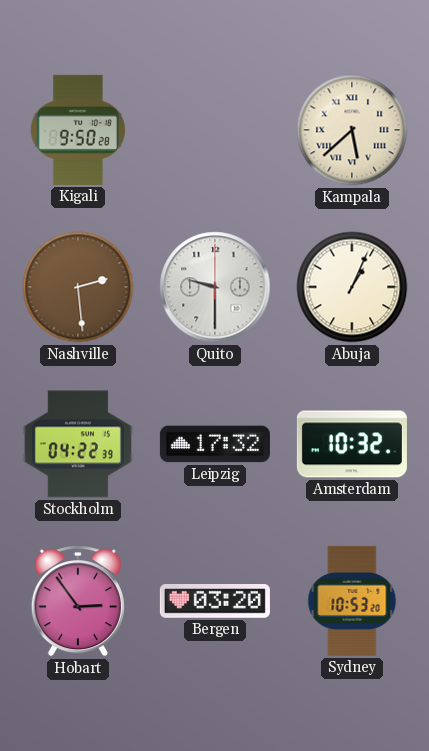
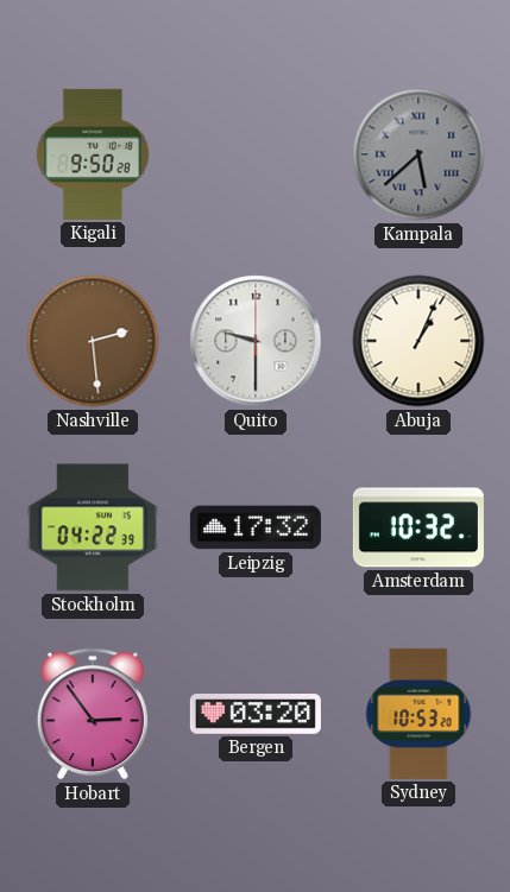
Kampala dial: cream -> grey
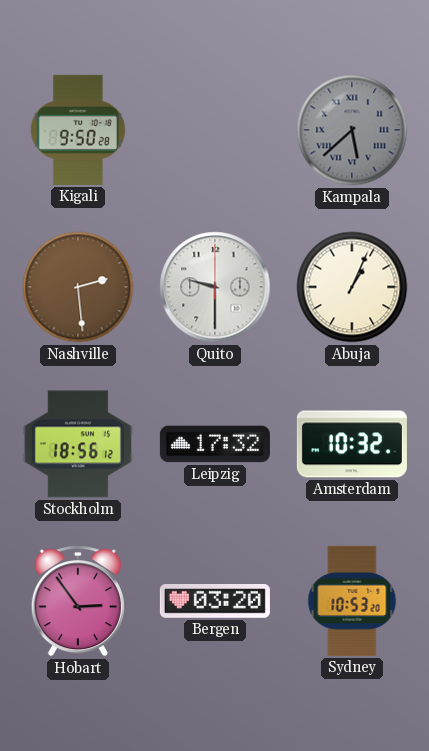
Stockholm: 04:22 -> 18:56
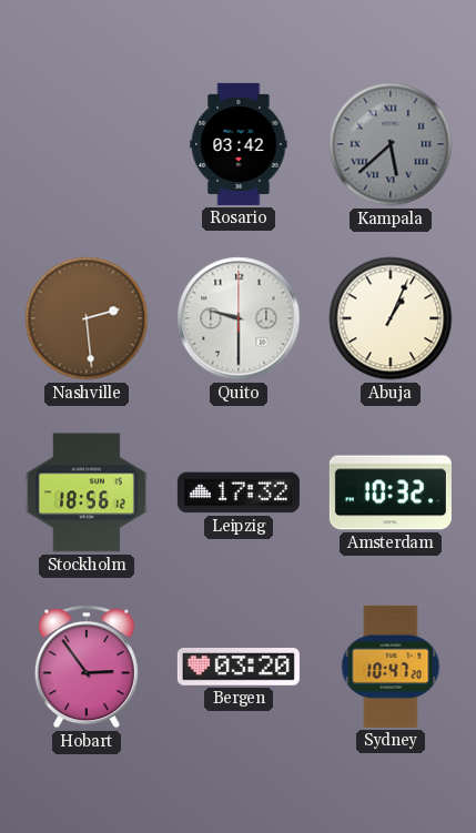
Kigali: 9:50 -> none
Rosario: none -> 03:42
Sydney: 10:53 -> 10:47
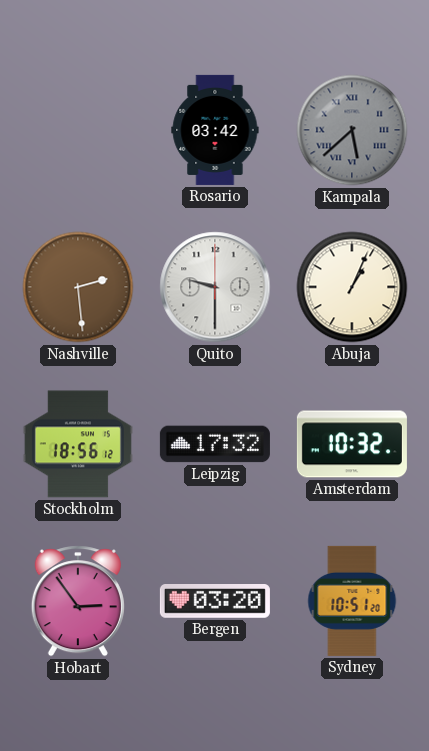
Sydney: 10:47 -> 10:51
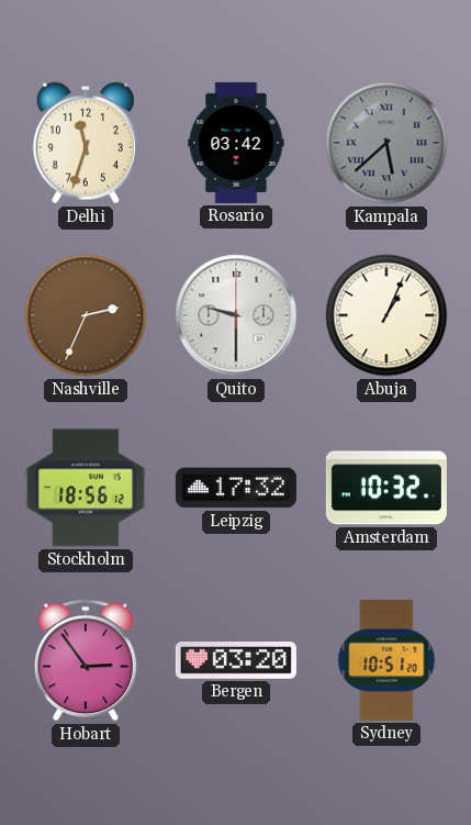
Delhi: none -> 11:33
Nashville: 2:29 -> 2:34
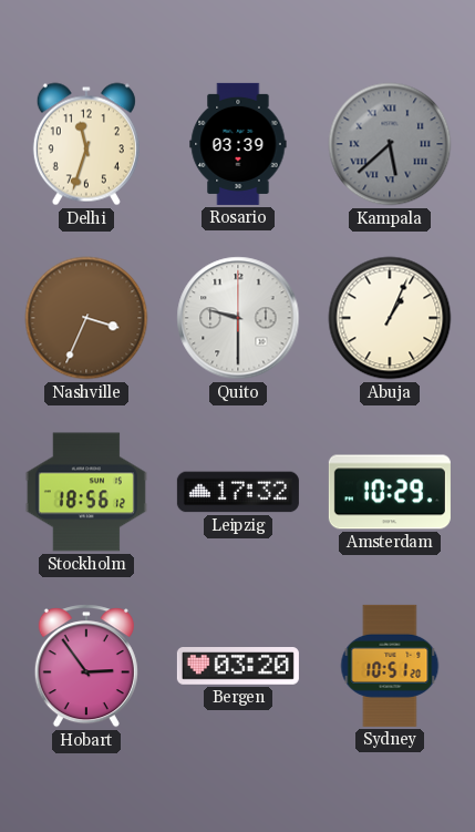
Rosario: 03:42 -> 03:39
Nashville: 2:34 -> 3:34
Amsterdam: 10:32 -> 10:29
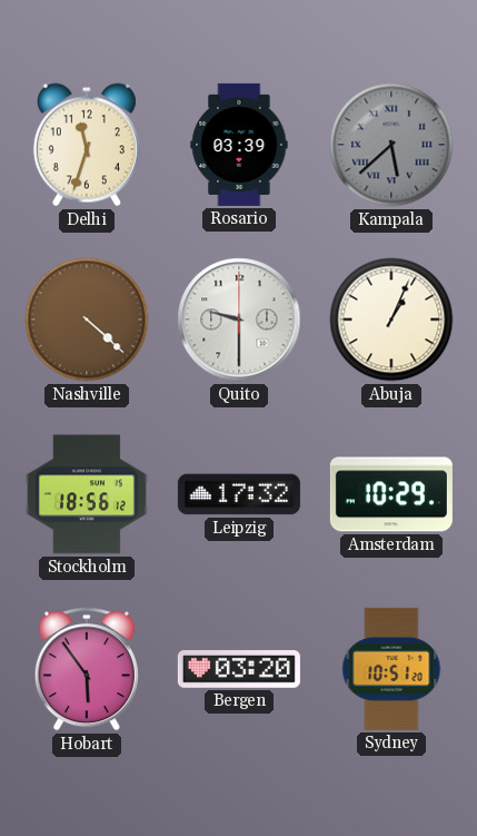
Nashville: 3:34 -> 4:22
Hobart: 2:54 -> 5:54
